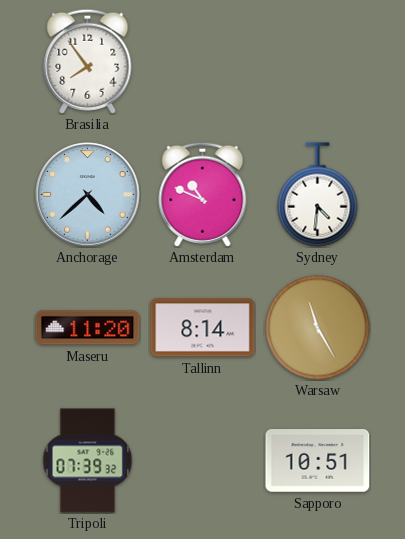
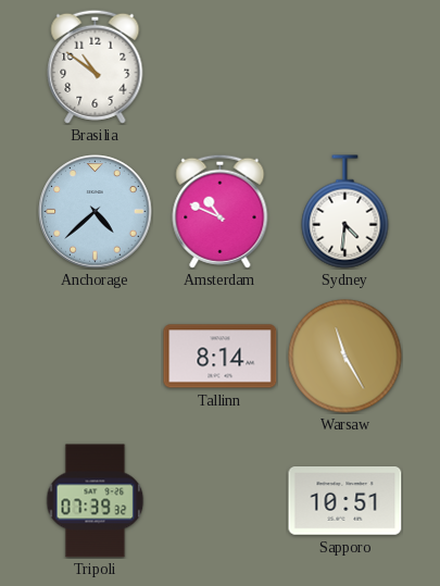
Brasilia: 7:54 -> 10:51
Maseru: 11:20 -> none
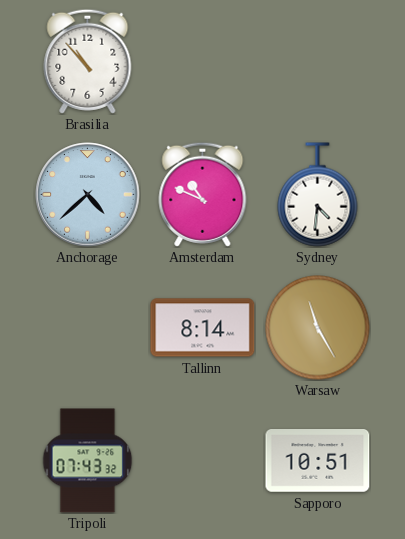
Brasilia: 10:51 -> 10:53
Tripoli: 07:39 -> 07:43
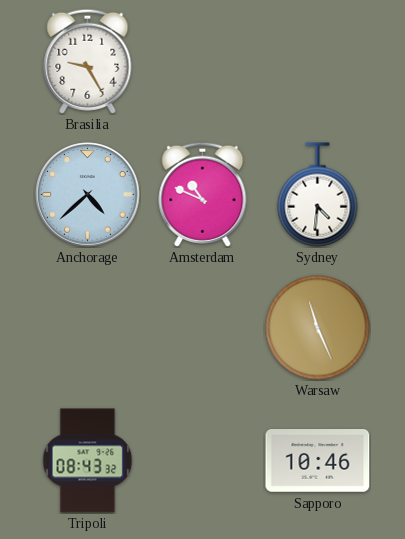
Brasilia: 10:53 -> 9:25
Tallinn: 8:14 -> none
Warsaw: 11:25 -> 11:26
Tripoli: 07:43 -> 08:43
Sapporo: 10:51 -> 10:46
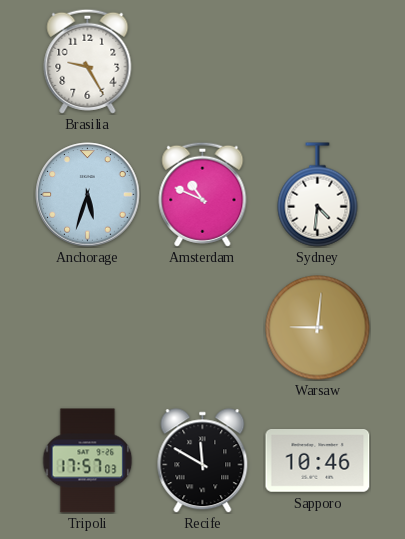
Anchorage: 4:38 -> 5:33
Warsaw: 11:26 -> 9:01
Tripoli: 08:43 -> 17:57
Recife: none -> 11:50
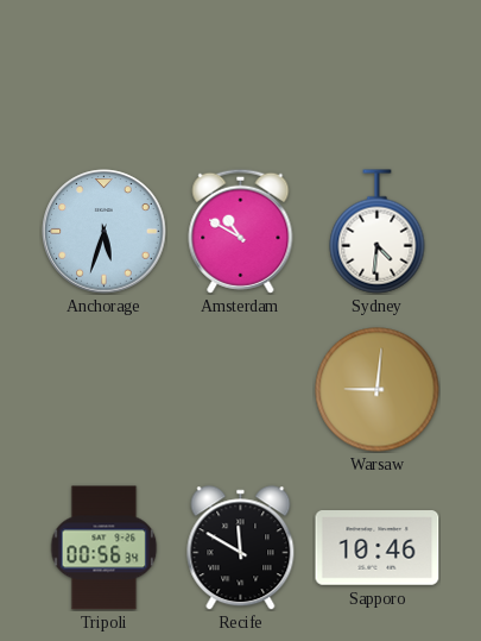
Brasilia: 9:25 -> none
Amsterdam: 10:49 -> 10:50
Tripoli: 17:57 -> 00:56
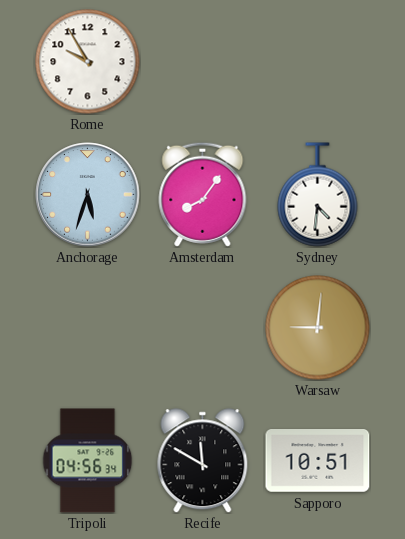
Rome: none -> 9:55
Amsterdam: 10:50 -> 8:06
Tripoli: 00:56 -> 04:56
Sapporo: 10:46 -> 10:51
